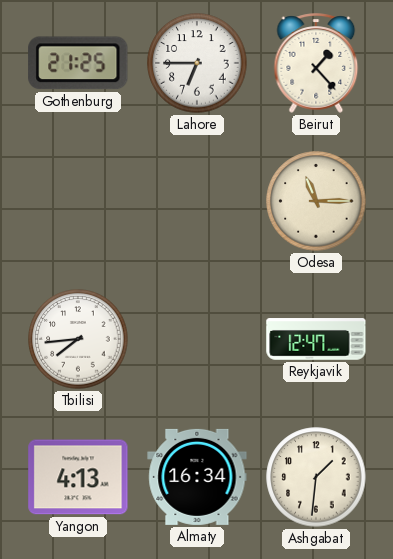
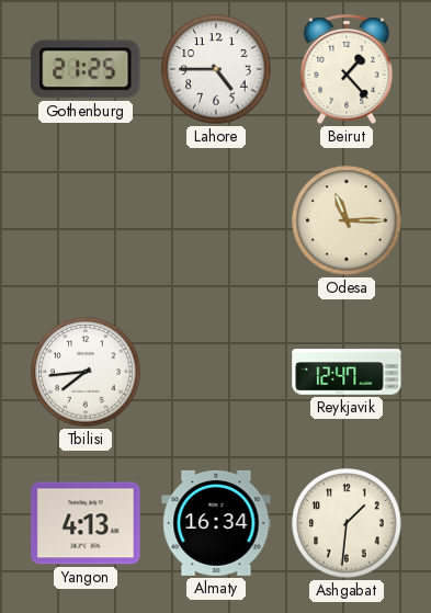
Lahore: 6:45 -> 4:45
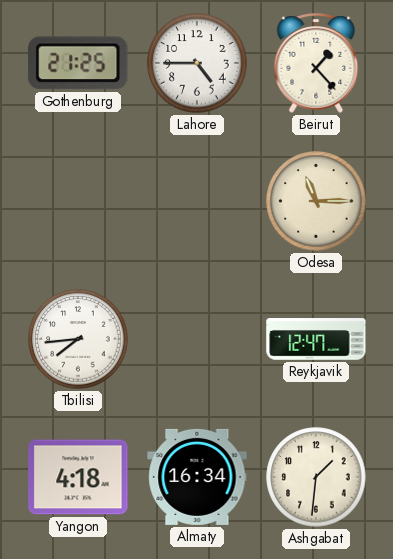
Yangon: 4:13 -> 4:18
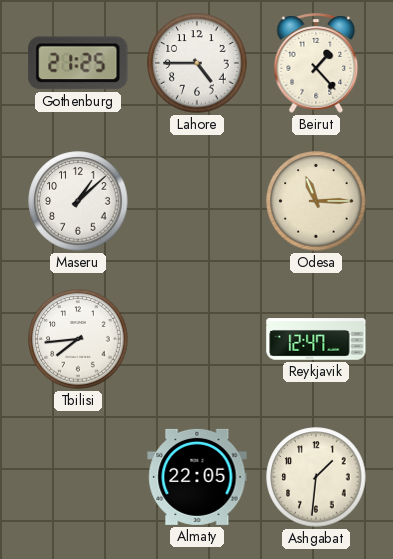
Maseru: none -> 1:08
Yangon: 4:18 -> none
Almaty: 16:34 -> 22:05
